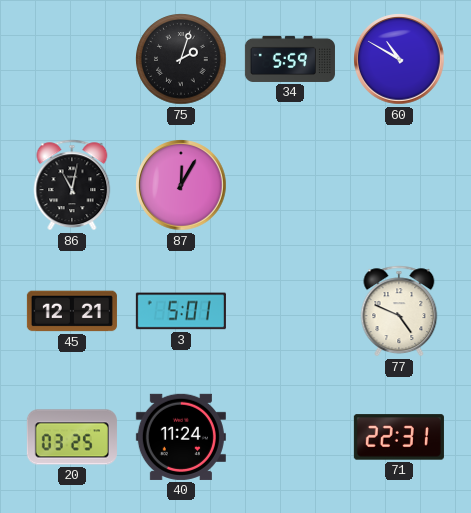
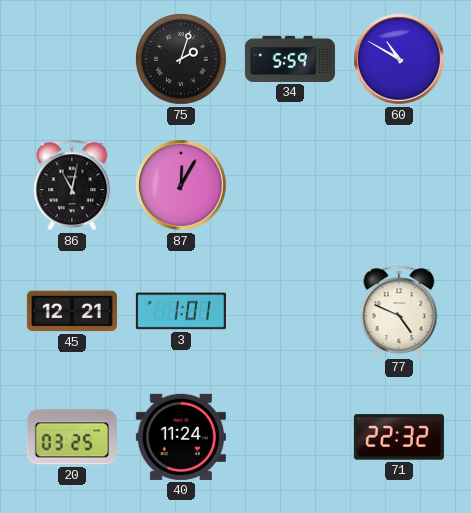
3: 5:01 -> 1:01
71: 22:31 -> 22:32
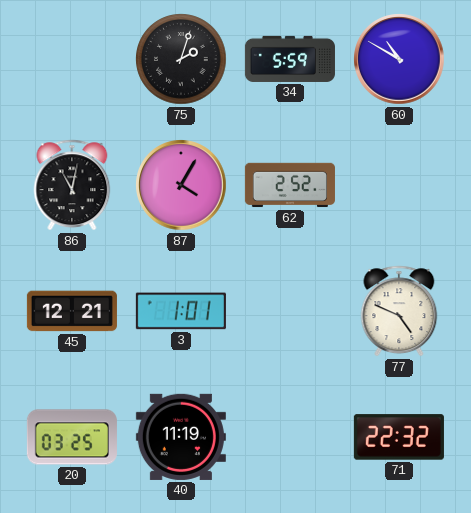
87: 12:05 -> 4:05
62: none -> 2:52
40: 11:24 -> 11:19
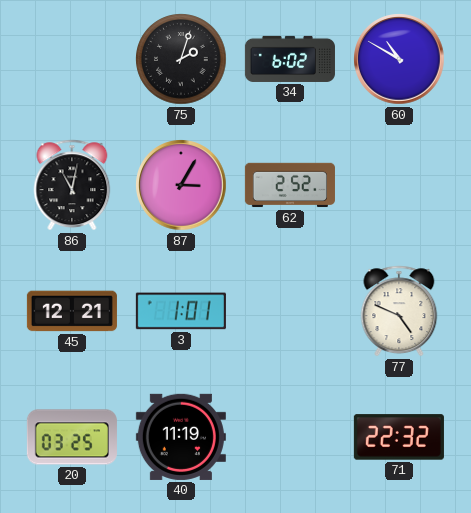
34: 5:59 -> 6:02
87: 4:05 -> 3:05
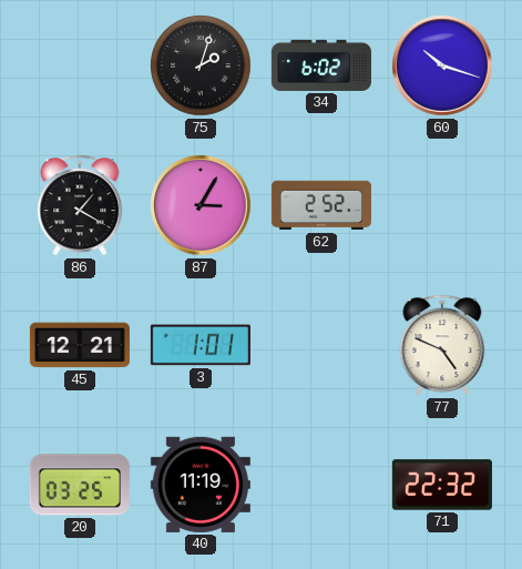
60: 10:50 -> 10:18
86: 11:02 -> 1:20
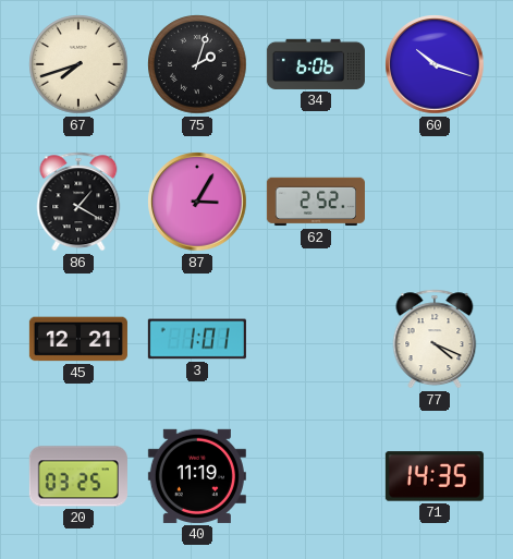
67: none -> 7:42
34: 6:02 -> 6:06
77: 4:49 -> 4:19
71: 22:32 -> 14:35
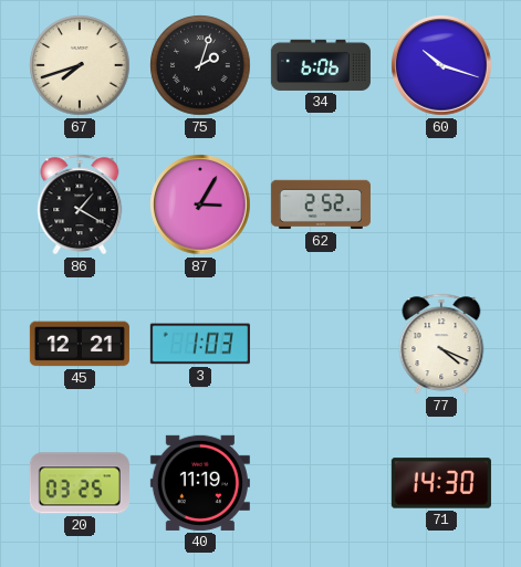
3: 1:01 -> 1:03
71: 14:35 -> 14:30
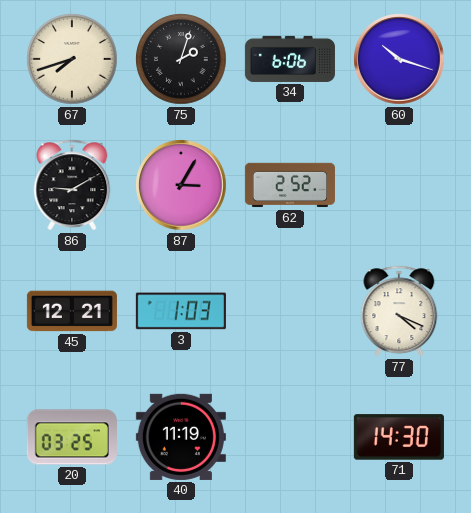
86: 1:20 -> 9:10
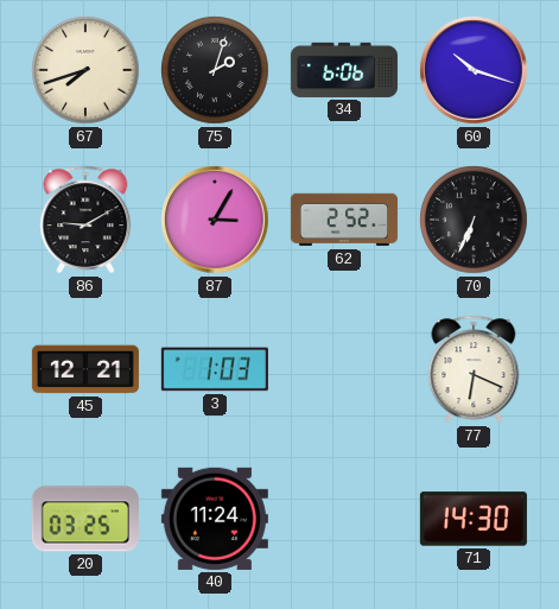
70: none -> 6:34
77: 4:19 -> 6:19
40: 11:19 -> 11:24
